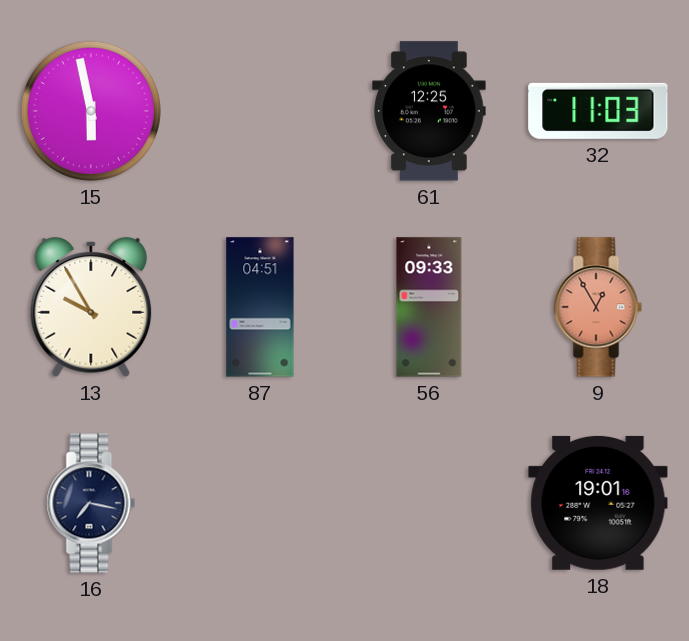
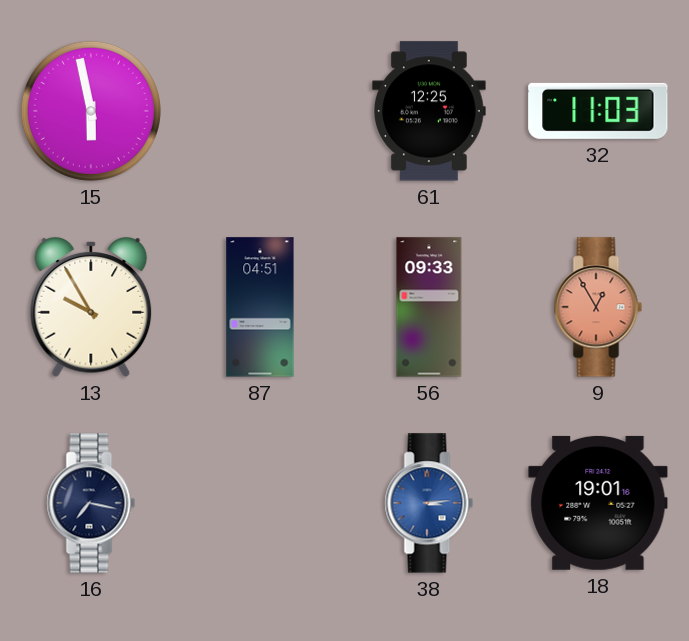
38: none -> 3:14
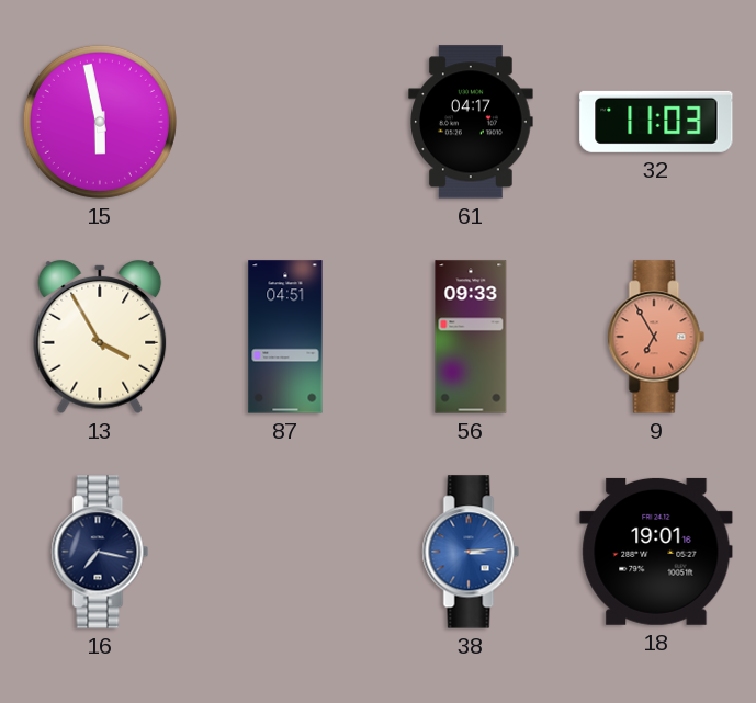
61: 12:25 -> 04:17
13: 9:55 -> 3:55
9: 12:55 -> 6:55
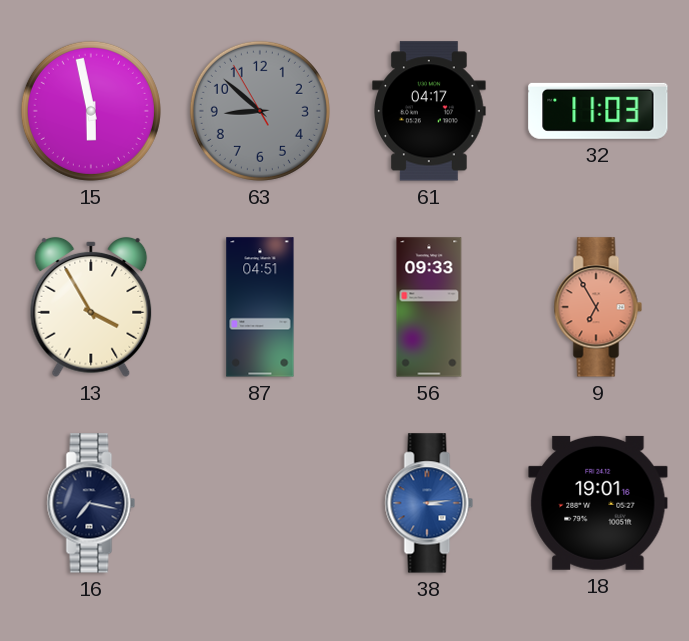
63: none -> 8:51
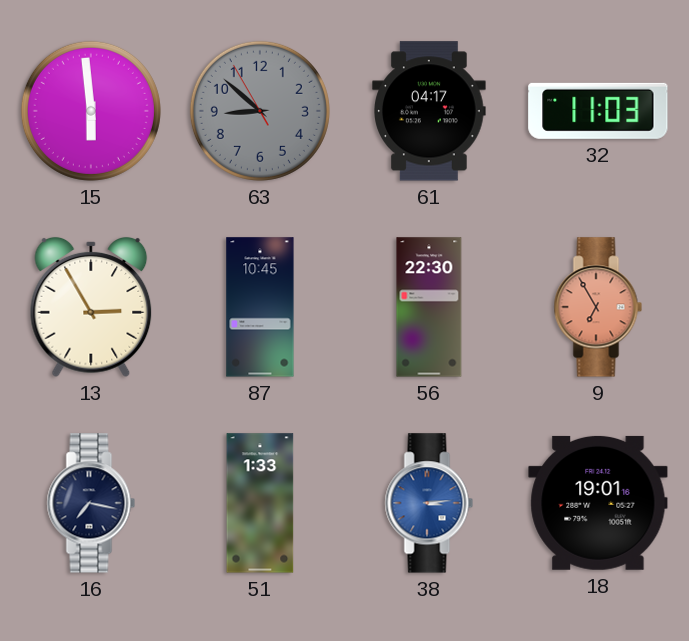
15: 5:58 -> 5:59
13: 3:55 -> 2:55
87: 04:51 -> 10:45
56: 09:33 -> 22:30
51: none -> 1:33
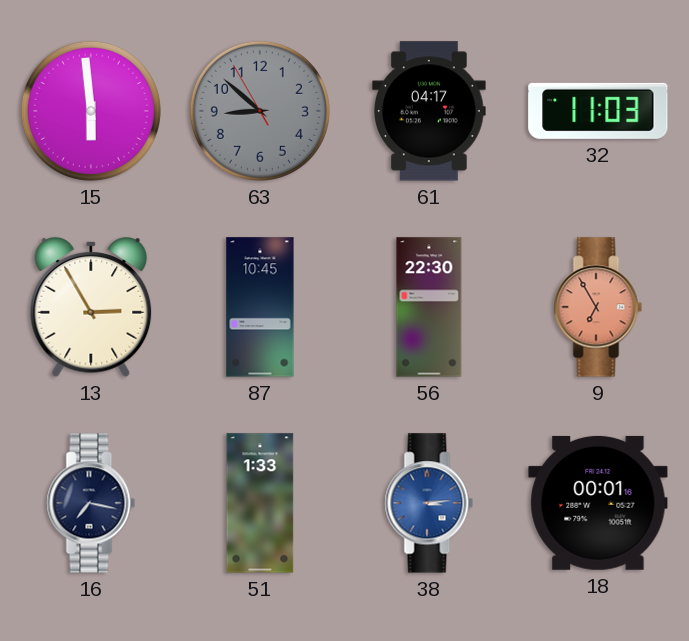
18: 19:01 -> 00:01
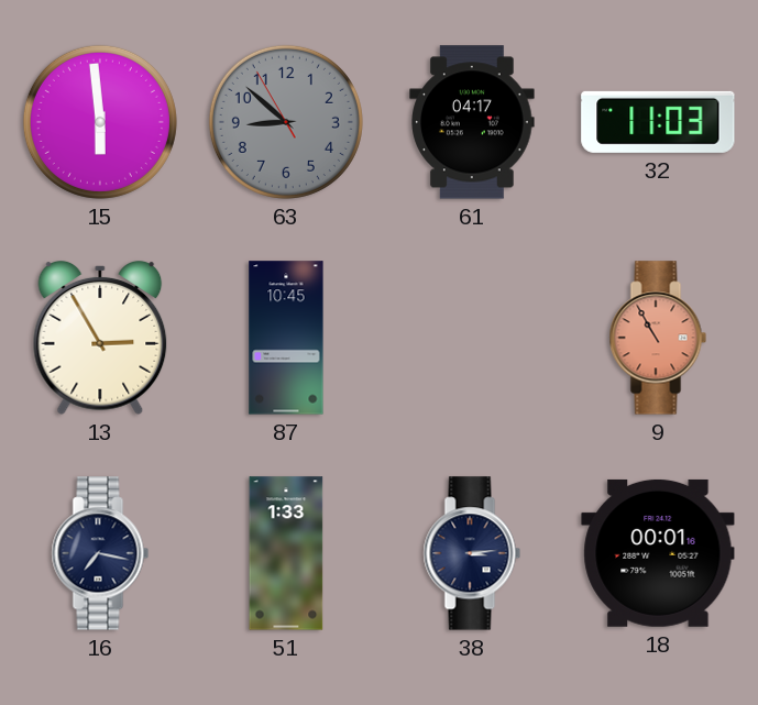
56: 22:30 -> none
9: 6:55 -> 10:55
38 dial: blue -> navy
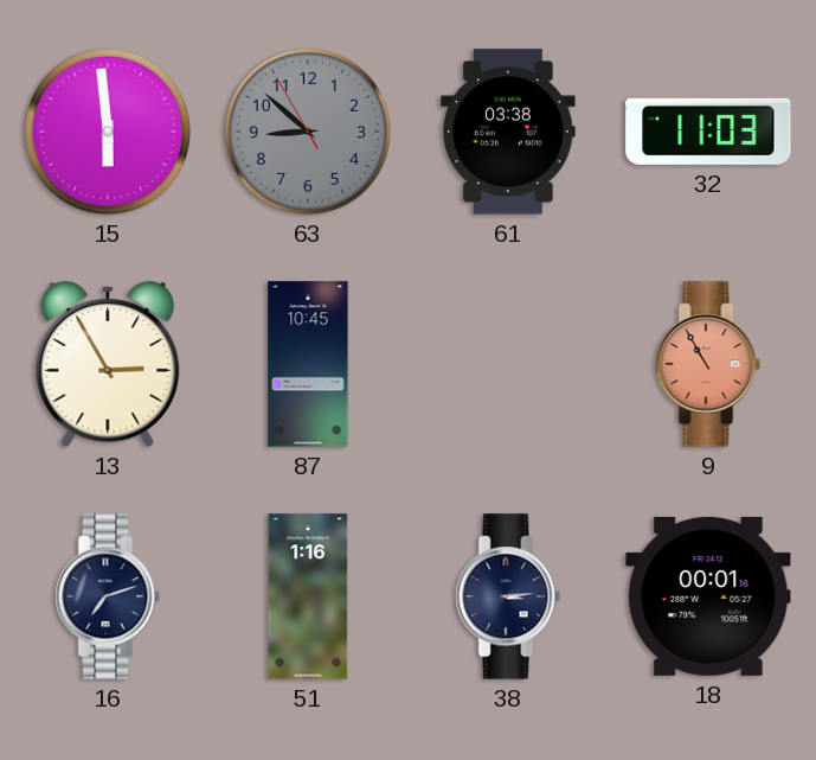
61: 04:17 -> 03:38
16: 7:17 -> 7:12
51: 1:33 -> 1:16
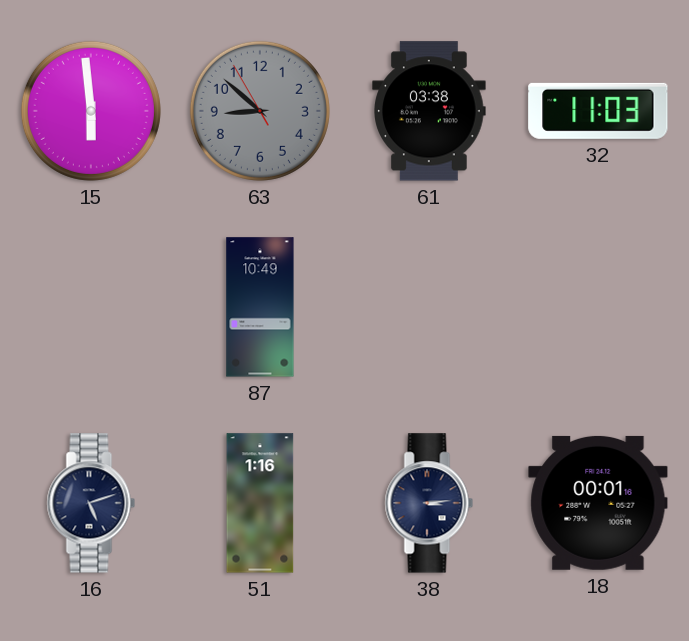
13: 2:55 -> none
87: 10:45 -> 10:49
9: 10:55 -> none
16: 7:12 -> 5:12
